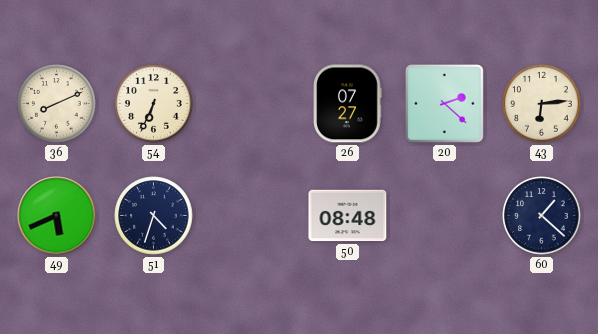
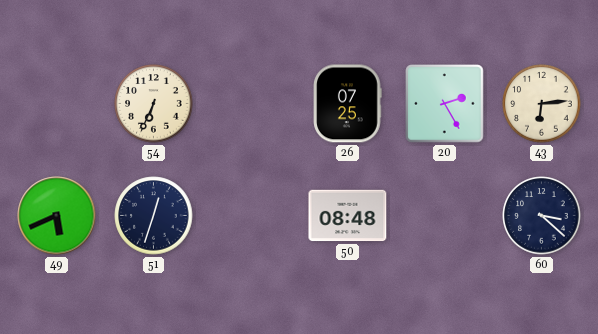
36: 8:11 -> none
26: 07:27 -> 07:25
20: 2:22 -> 2:25
51: 4:33 -> 12:33
60: 1:22 -> 3:22
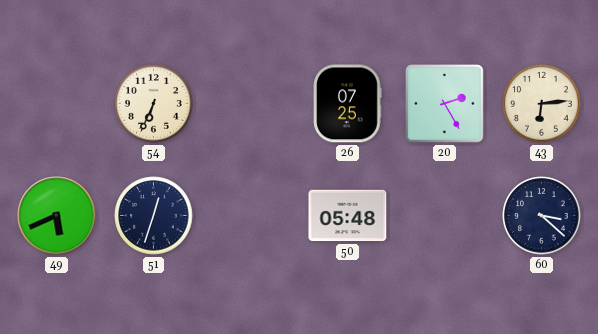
50: 08:48 -> 05:48
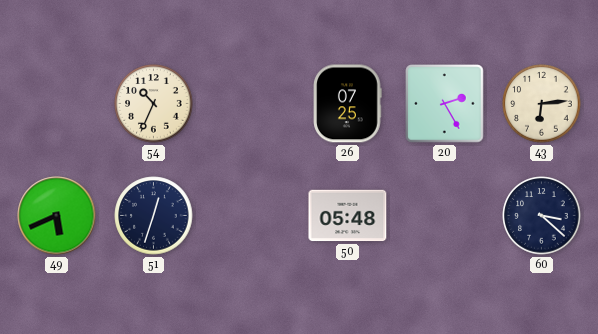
54: 6:34 -> 10:34
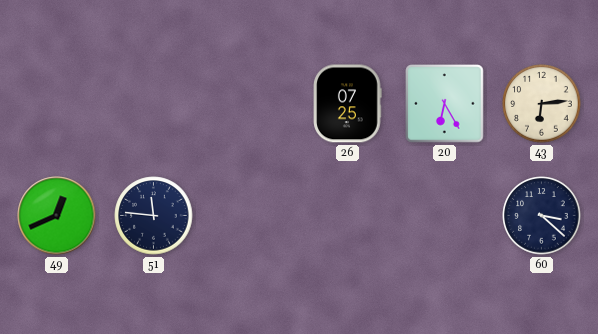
54: 10:34 -> none
20: 2:25 -> 6:25
49: 5:41 -> 12:41
51: 12:33 -> 11:46
50: 05:48 -> none
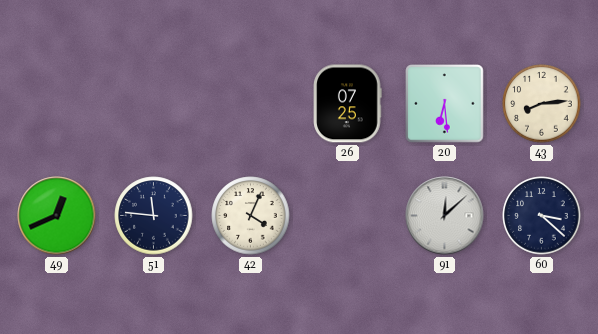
20: 6:25 -> 6:29
43: 6:14 -> 8:14
42: none -> 4:04
91: none -> 12:08
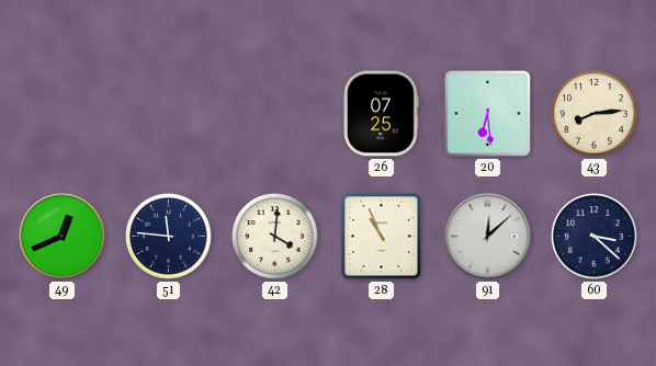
42: 4:04 -> 4:01
28: none -> 10:56
